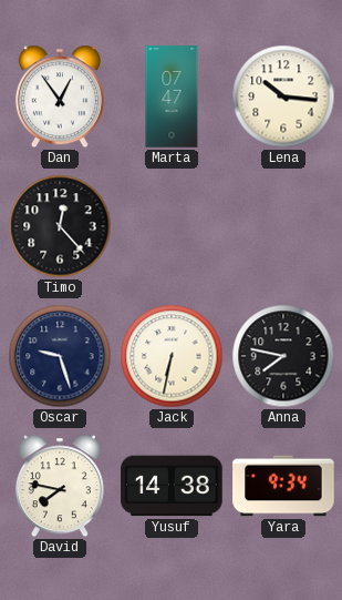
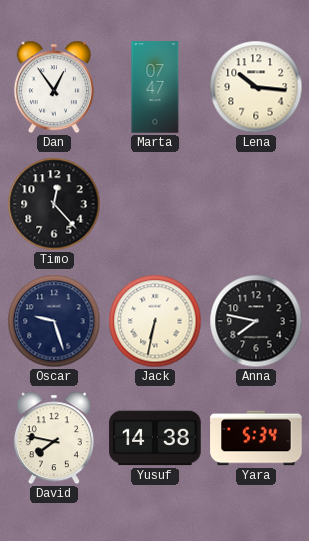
Yara: 9:34 -> 5:34
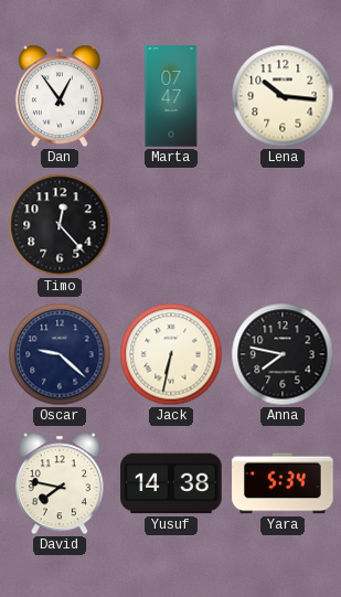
Oscar: 9:27 -> 9:22
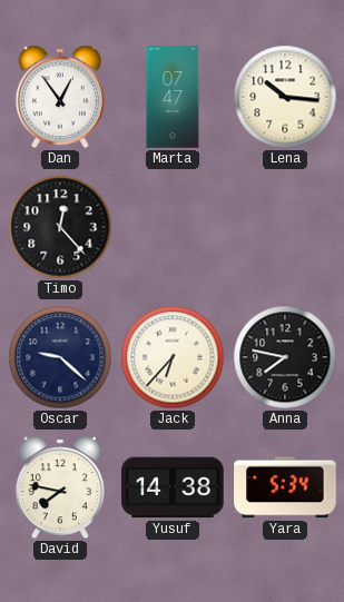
Jack: 6:32 -> 6:37
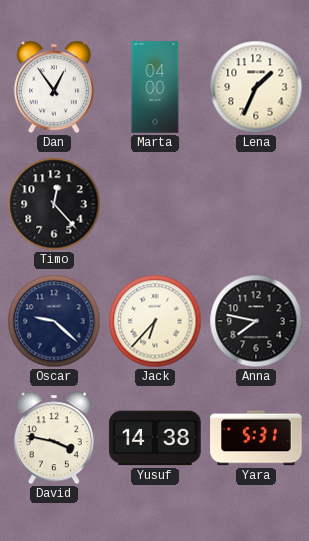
Marta: 07:47 -> 04:00
Lena: 10:16 -> 1:34
David: 7:47 -> 3:47
Yara: 5:34 -> 5:31
